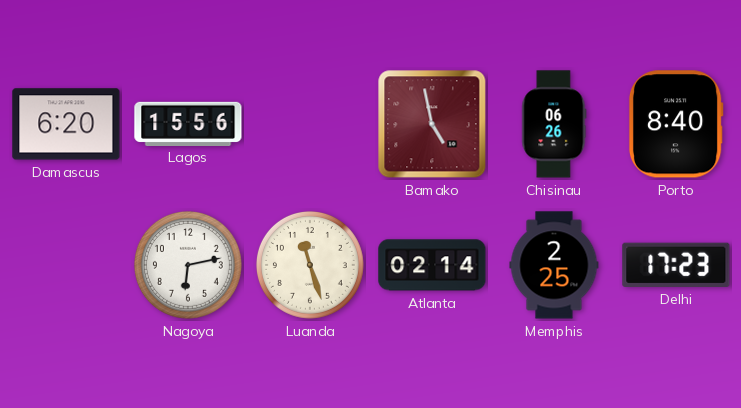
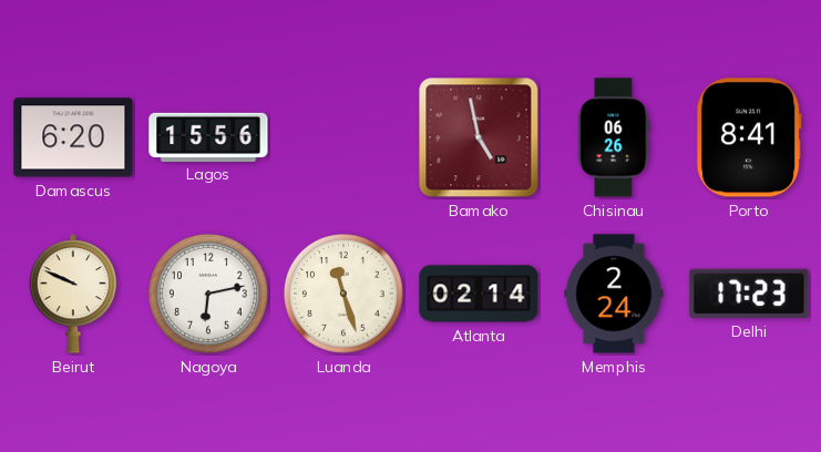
Porto: 8:40 -> 8:41
Beirut: none -> 9:49
Memphis: 2:25 -> 2:24
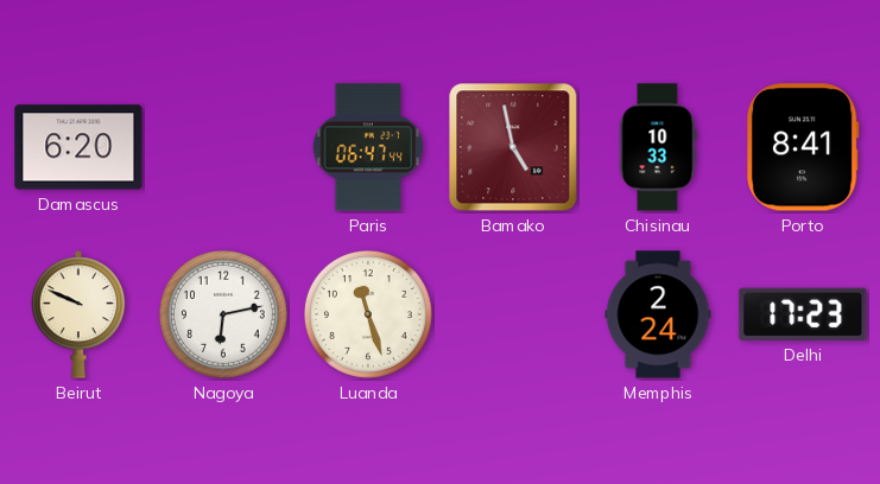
Lagos: 15:56 -> none
Paris: none -> 06:47
Chisinau: 06:26 -> 10:33
Atlanta: 02:14 -> none
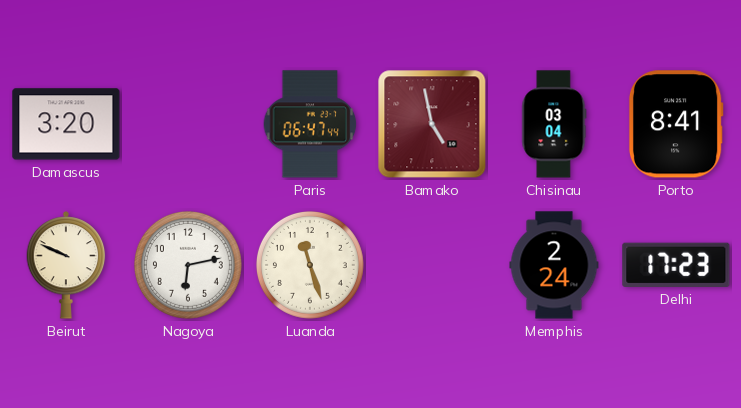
Damascus: 6:20 -> 3:20
Chisinau: 10:33 -> 03:04
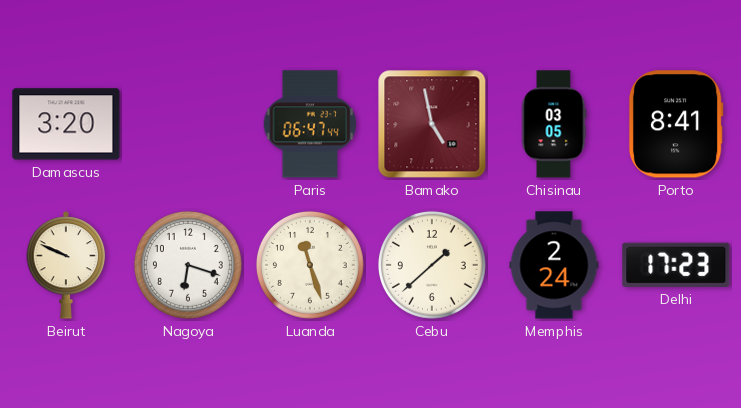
Chisinau: 03:04 -> 03:05
Nagoya: 6:13 -> 6:18
Cebu: none -> 1:38
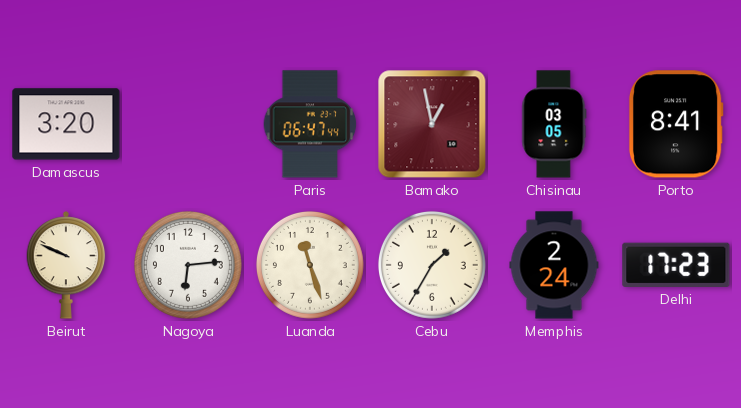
Bamako: 4:58 -> 12:58
Nagoya: 6:18 -> 6:14
Cebu: 1:38 -> 1:35
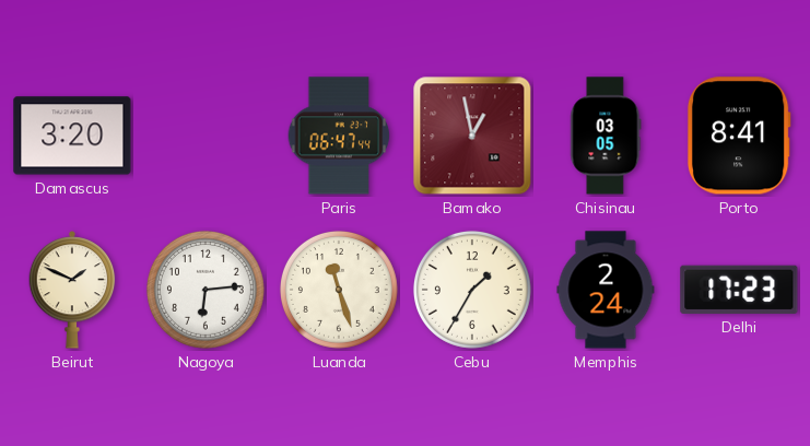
Beirut: 9:49 -> 1:49
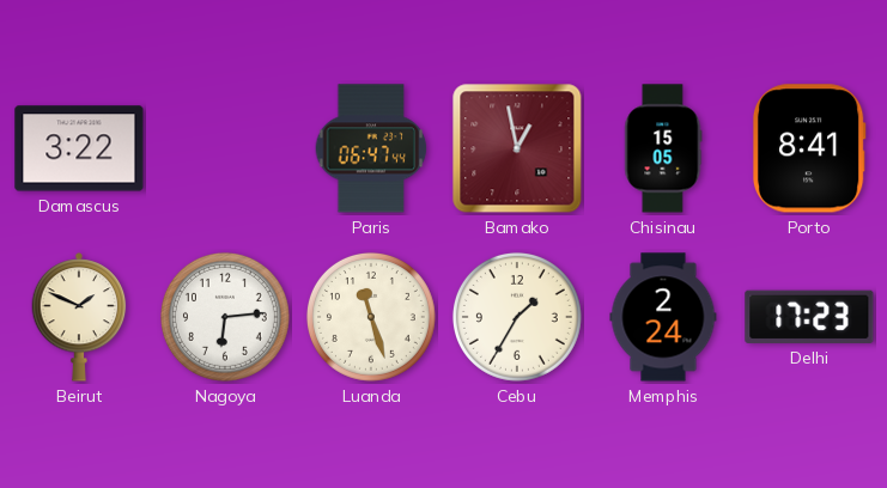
Damascus: 3:20 -> 3:22
Chisinau: 03:05 -> 15:05
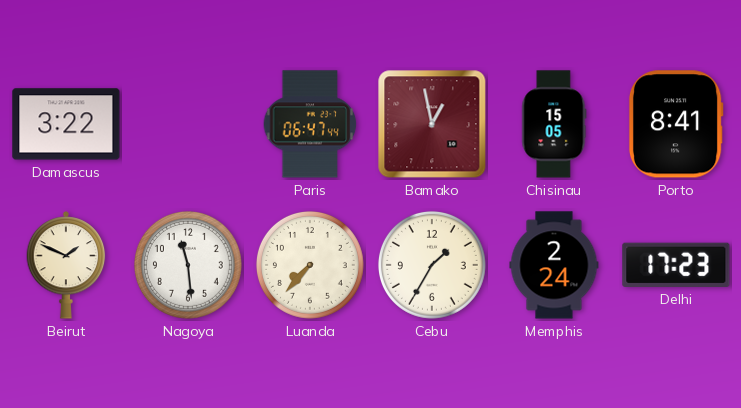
Nagoya: 6:14 -> 11:29
Luanda: 11:27 -> 7:37
